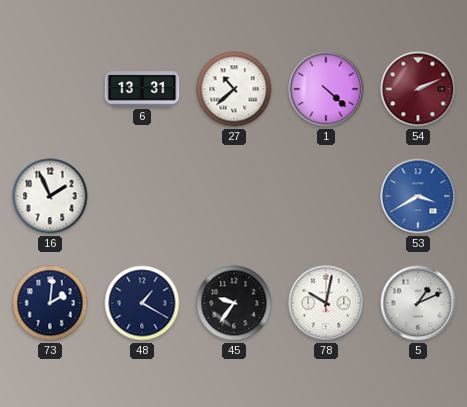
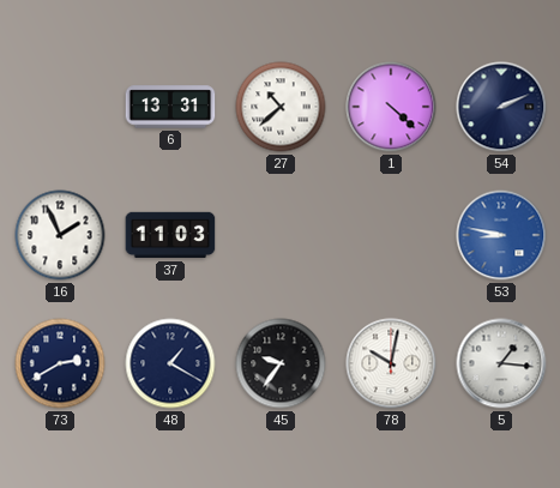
54 dial: burgundy -> navy
37: none -> 11:03
53: 3:40 -> 8:47
73: 2:01 -> 2:40
5: 1:11 -> 1:16
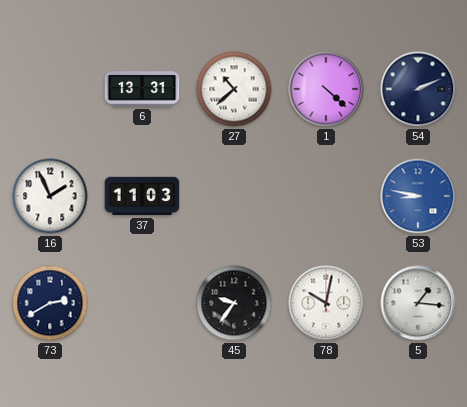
48: 1:20 -> none
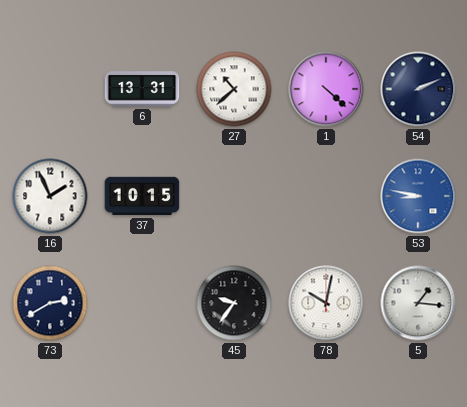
37: 11:03 -> 10:15
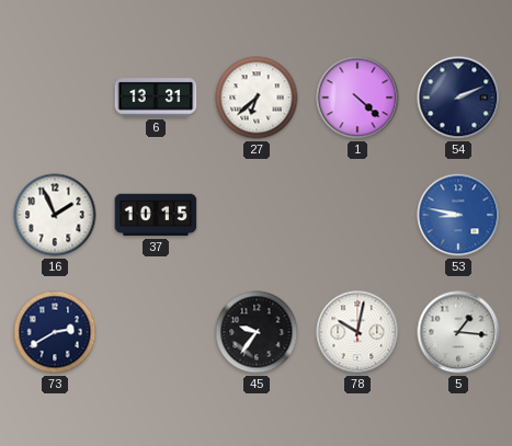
27: 10:38 -> 6:38
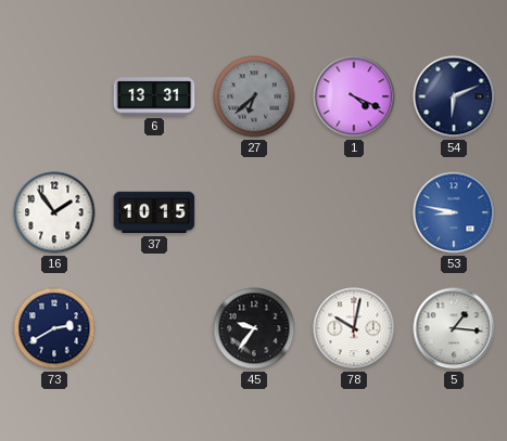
27 dial: white -> grey
1: 4:22 -> 4:19
54: 2:11 -> 6:11
16: 1:56 -> 1:54
